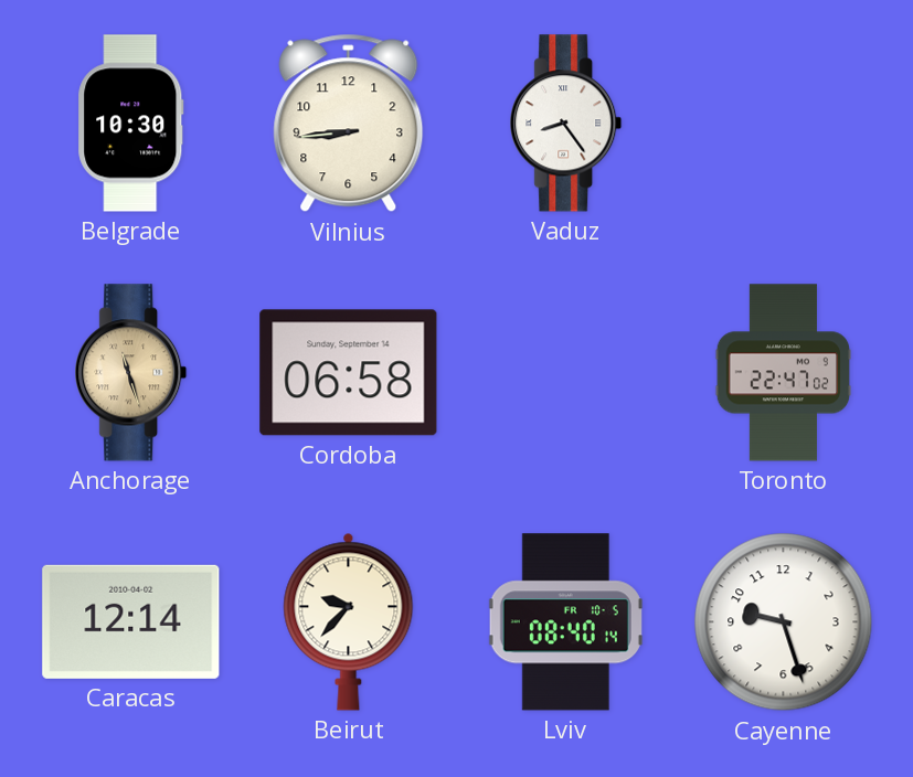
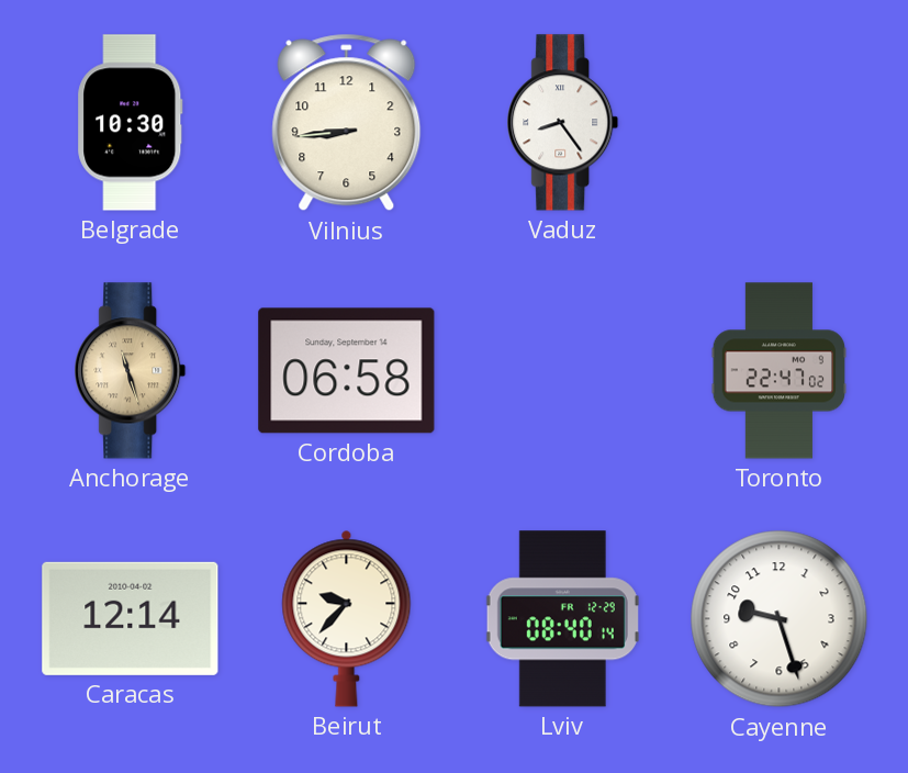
Lviv date: FR 10-5 -> FR 12-29
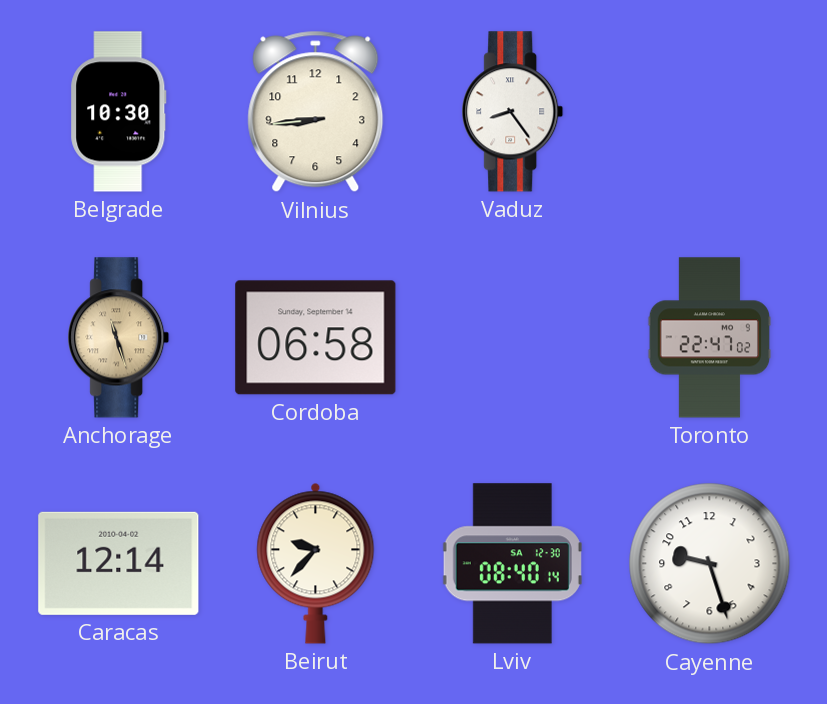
Lviv date: FR 12-29 -> SA 12-30
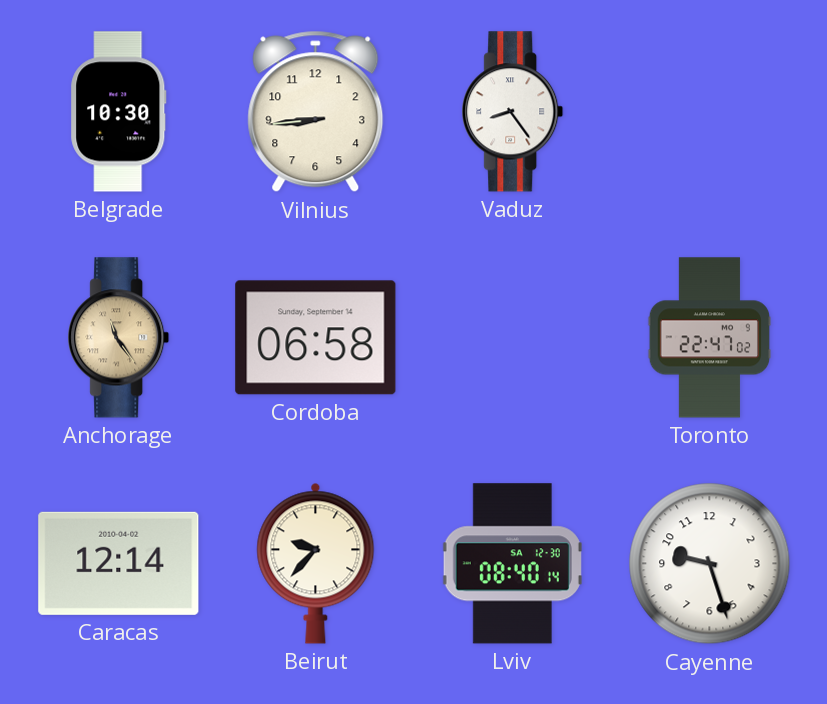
Anchorage: 11:27 -> 11:24
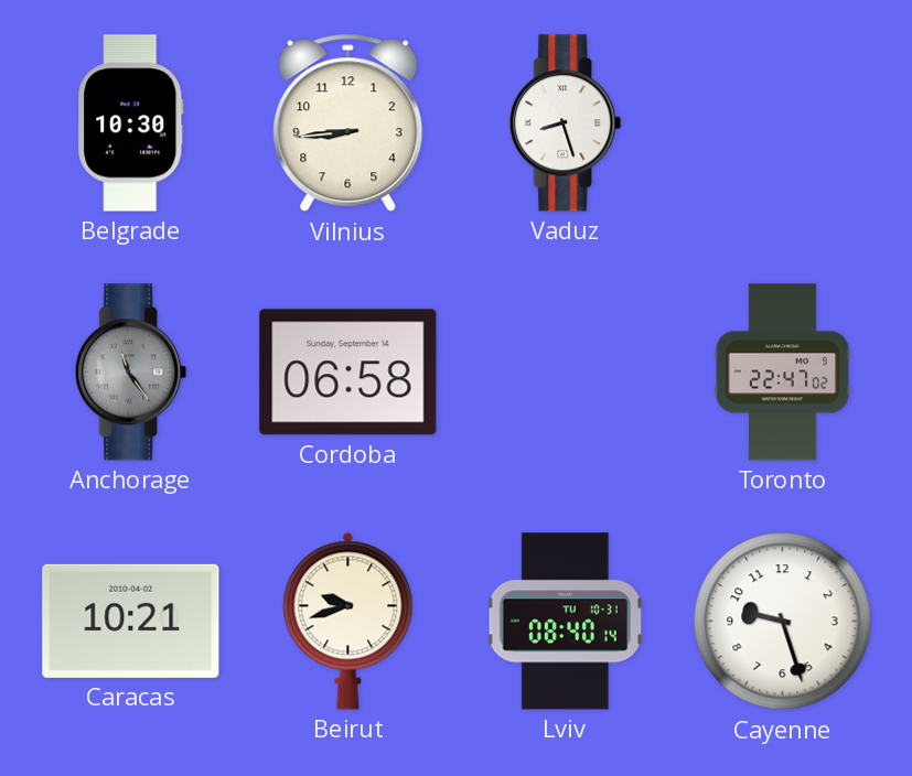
Vaduz: 8:24 -> 8:27
Anchorage dial: champagne -> grey
Caracas: 12:14 -> 10:21
Beirut: 9:37 -> 9:42
Lviv date: SA 12-30 -> TU 10-31
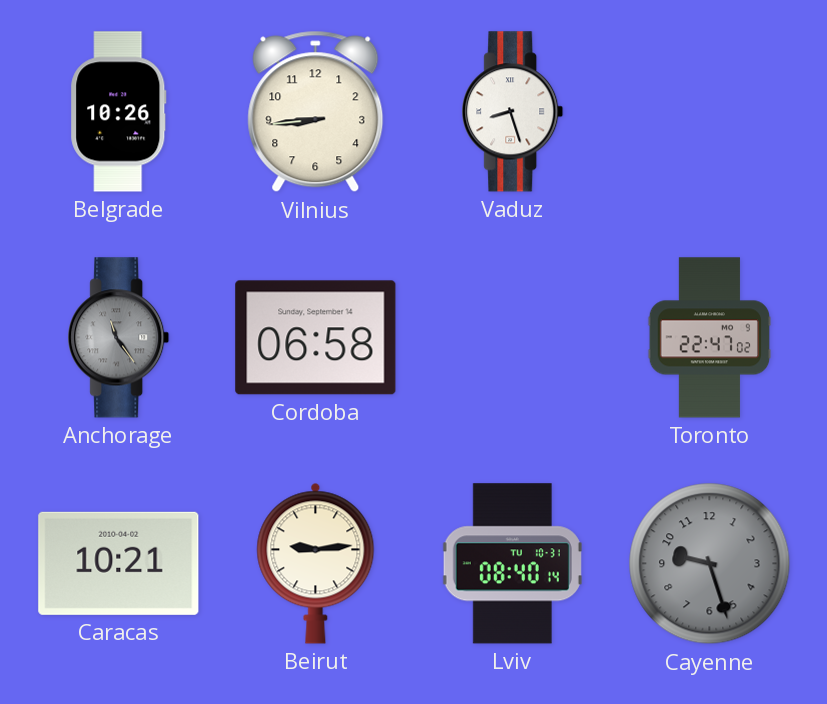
Belgrade: 10:30 -> 10:26
Beirut: 9:42 -> 9:14
Cayenne dial: white -> grey
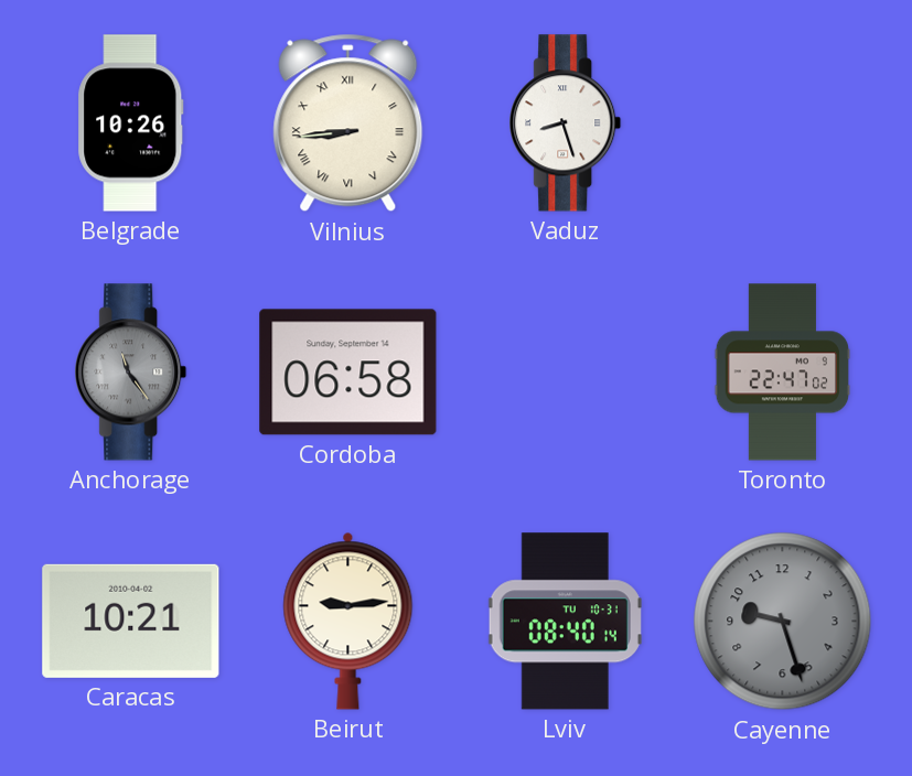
Vilnius numerals: Arabic -> Roman
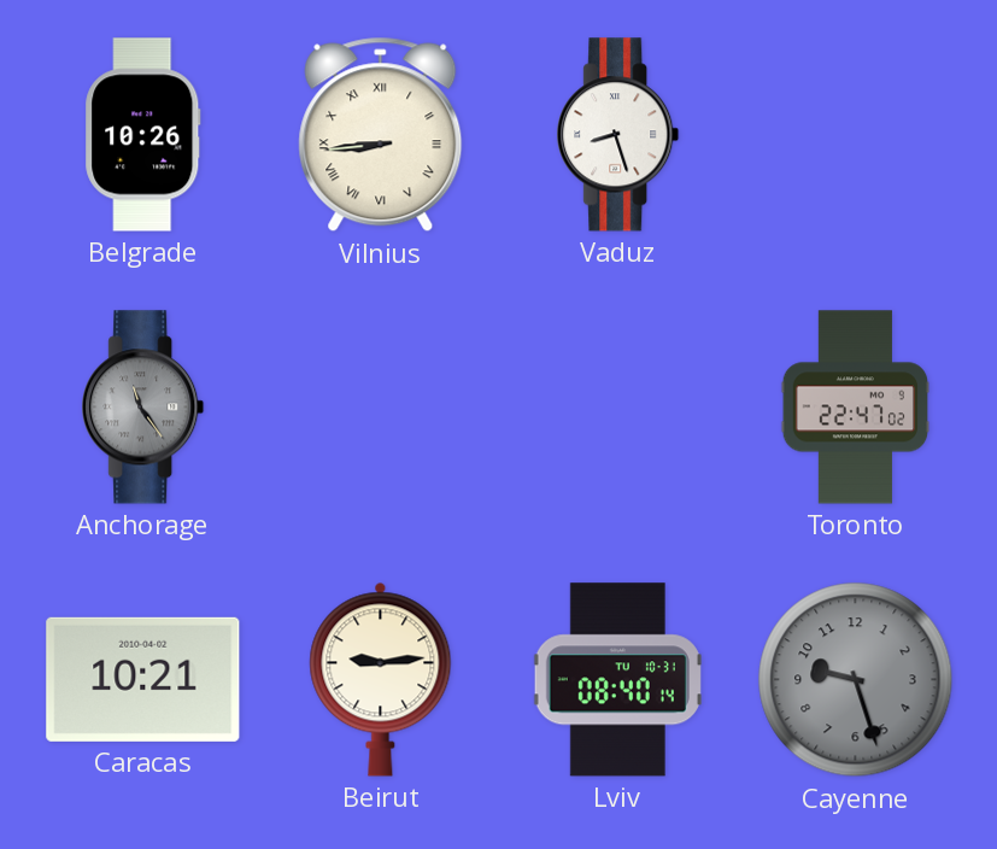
Cordoba: 06:58 -> none
